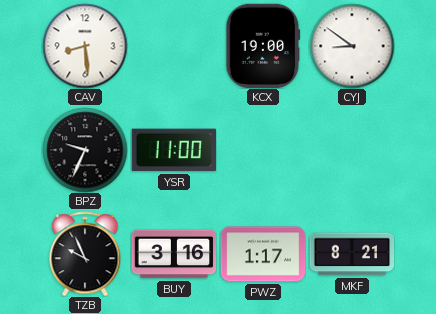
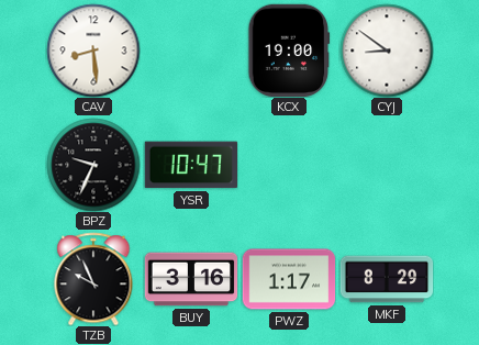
YSR: 11:00 -> 10:47
MKF: 8:21 -> 8:29
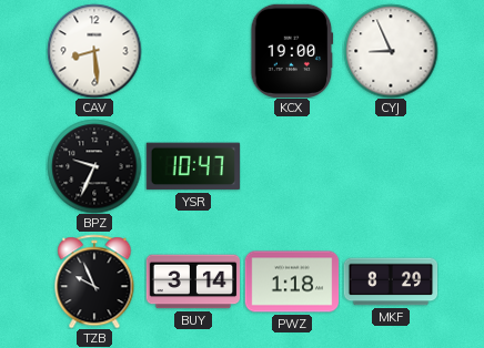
CYJ: 8:51 -> 8:56
BUY: 3:16 -> 3:14
PWZ: 1:17 -> 1:18
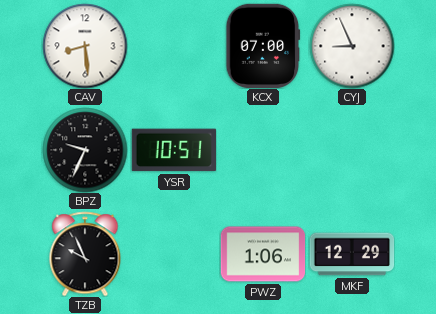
KCX: 19:00 -> 07:00
YSR: 10:47 -> 10:51
BUY: 3:14 -> none
PWZ: 1:18 -> 1:06
MKF: 8:29 -> 12:29
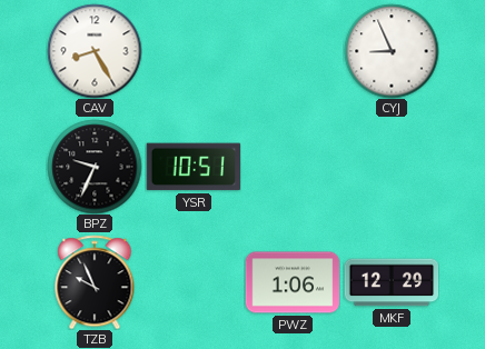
CAV: 8:29 -> 8:25
KCX: 07:00 -> none
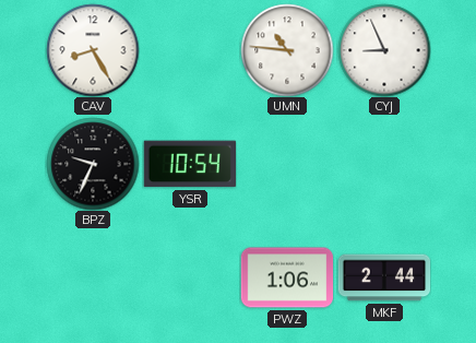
UMN: none -> 10:46
YSR: 10:51 -> 10:54
TZB: 9:56 -> none
MKF: 12:29 -> 2:44
